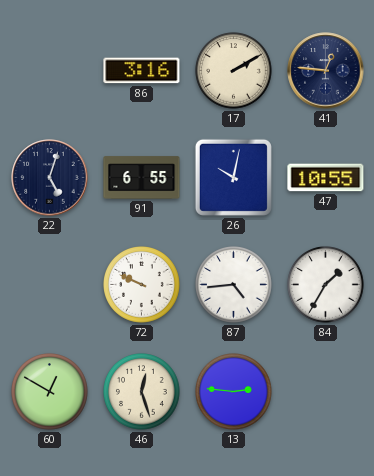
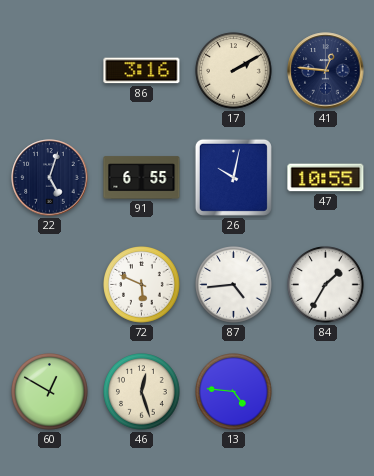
72: 9:49 -> 5:49
13: 2:46 -> 4:46
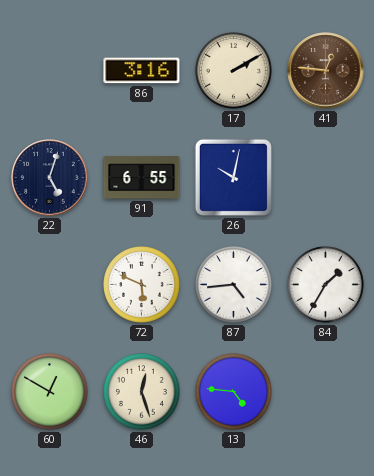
41 dial: navy -> brown
47: 10:55 -> none
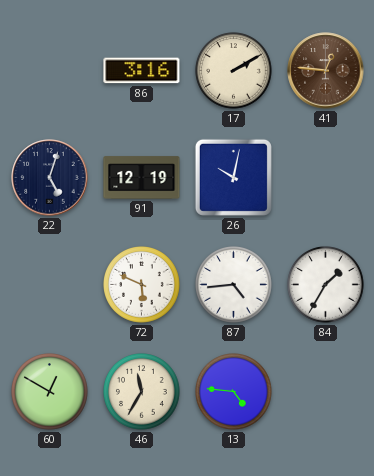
91: 6:55 -> 12:19
46: 12:27 -> 11:35
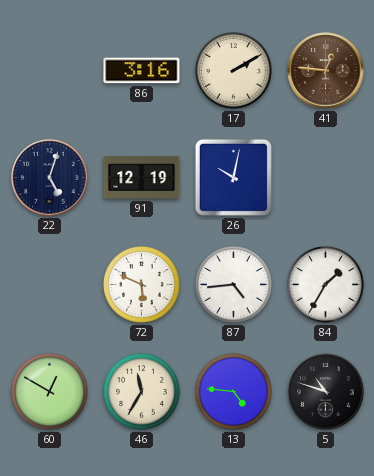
5: none -> 10:48
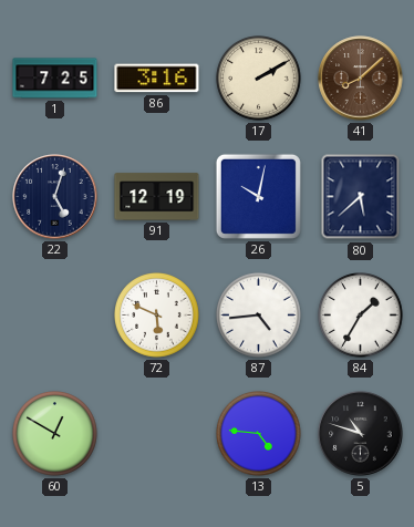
1: none -> 7:25
41: 12:46 -> 8:08
80: none -> 5:38
46: 11:35 -> none
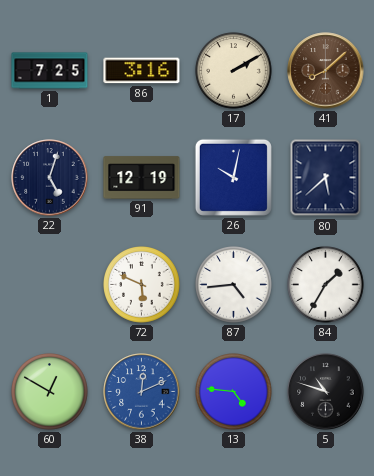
38: none -> 12:11
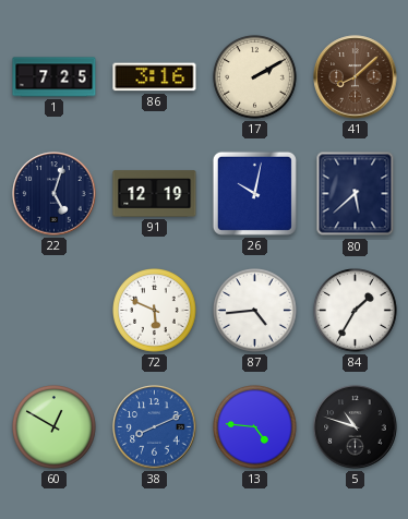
38: 12:11 -> 8:11
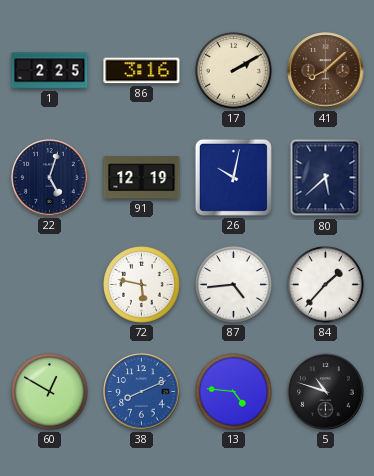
1: 7:25 -> 2:25
72: 5:49 -> 5:47
84: 1:35 -> 1:37
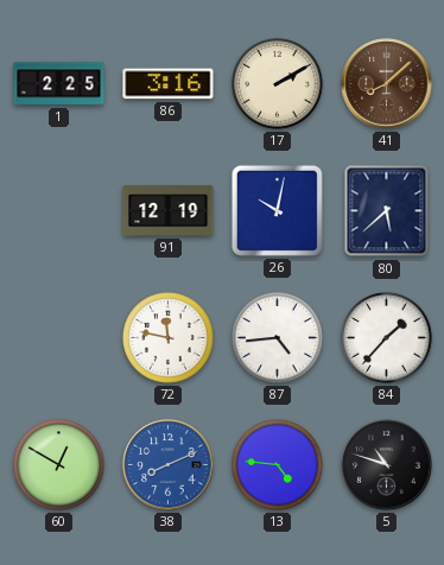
22: 5:03 -> none
72: 5:47 -> 11:47
